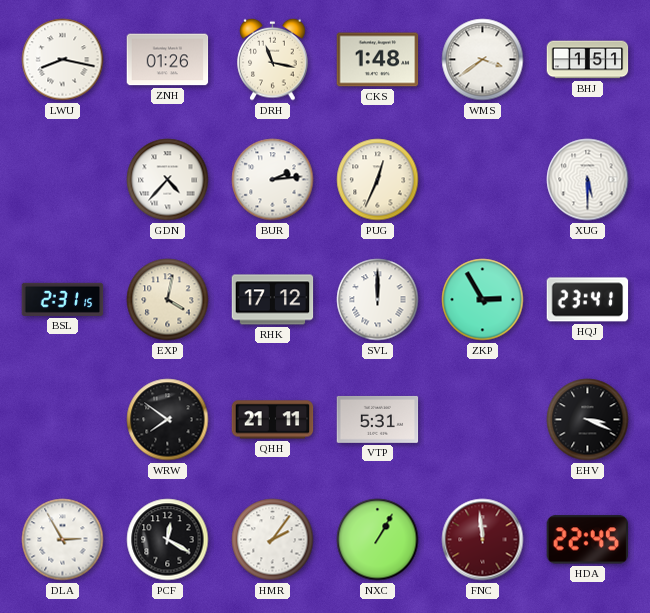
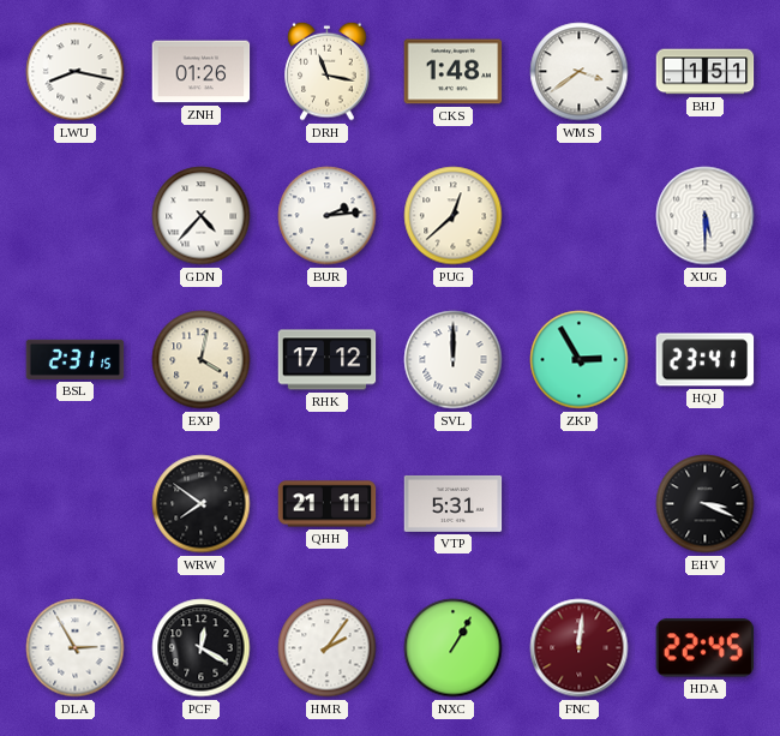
PUG: 12:34 -> 12:38
FNC: 11:59 -> 12:01
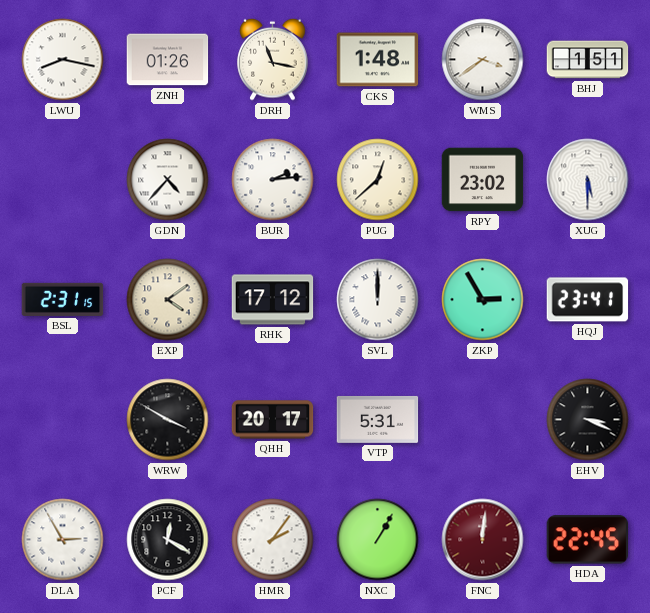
RPY: none -> 23:02
EXP: 4:02 -> 4:09
WRW: 7:51 -> 3:50
QHH: 21:11 -> 20:17
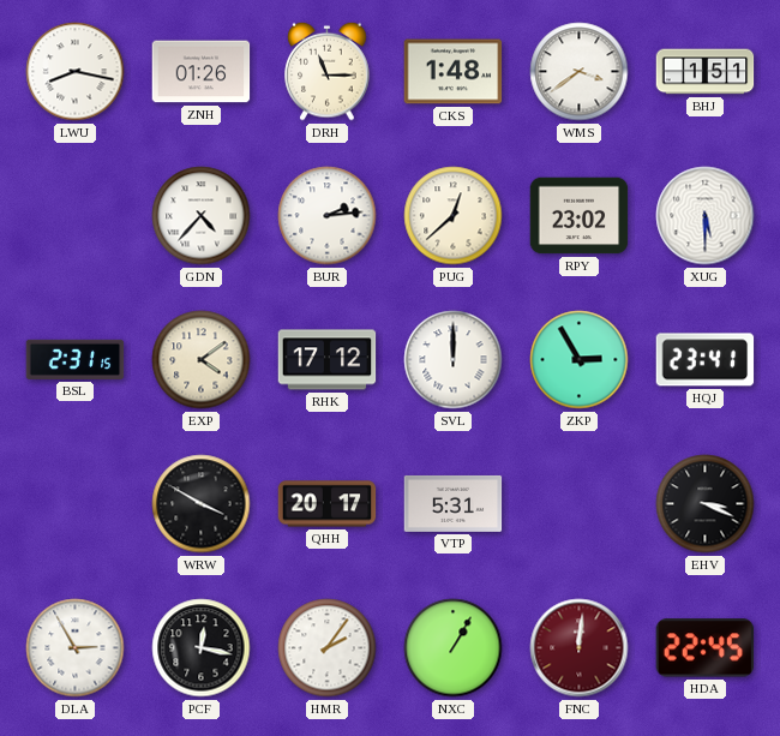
DRH: 11:17 -> 11:15
PCF: 12:20 -> 12:17
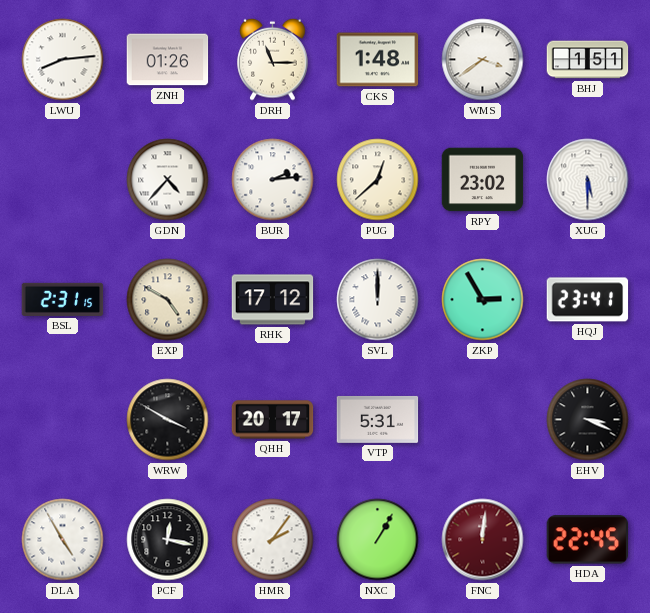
LWU: 8:17 -> 8:14
EXP: 4:09 -> 4:50
DLA: 2:55 -> 4:55
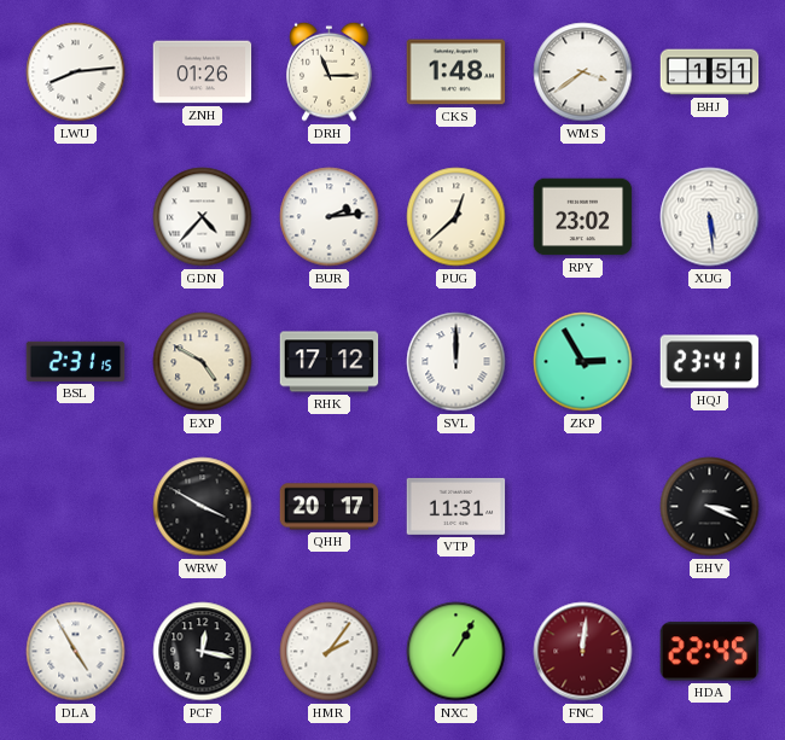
XUG: 5:30 -> 5:29
VTP: 5:31 -> 11:31
